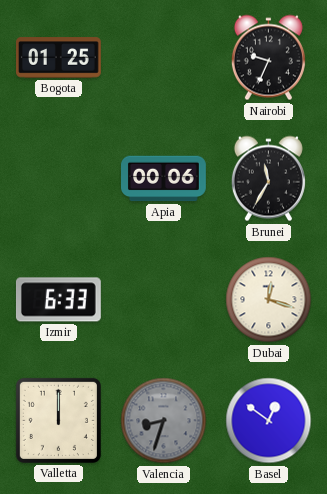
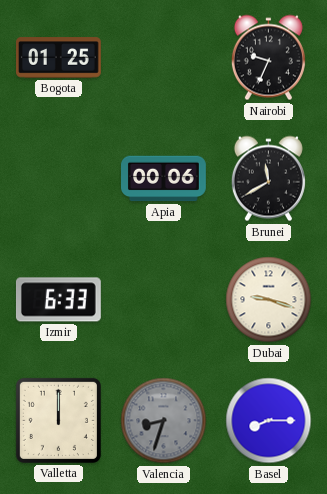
Brunei: 11:35 -> 11:40
Dubai: 12:18 -> 9:18
Basel: 12:51 -> 8:15
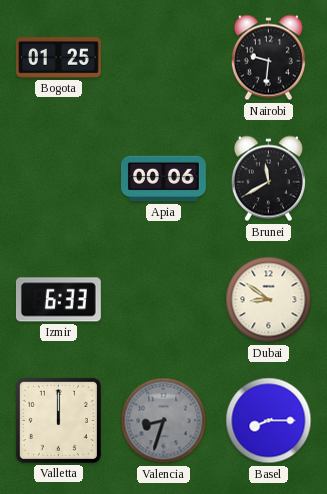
Nairobi: 9:34 -> 9:31
Dubai: 9:18 -> 8:51
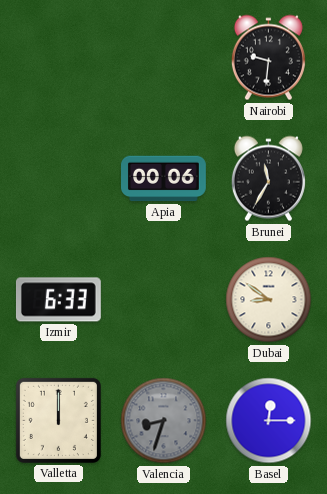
Bogota: 01:25 -> none
Brunei: 11:40 -> 11:35
Basel: 8:15 -> 12:15
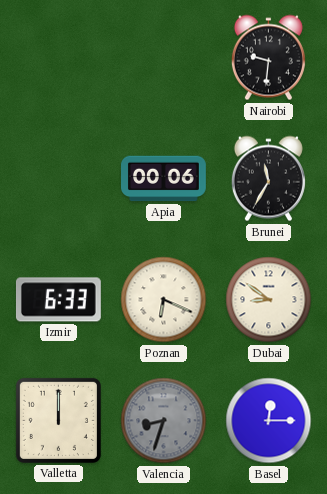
Poznan: none -> 6:19
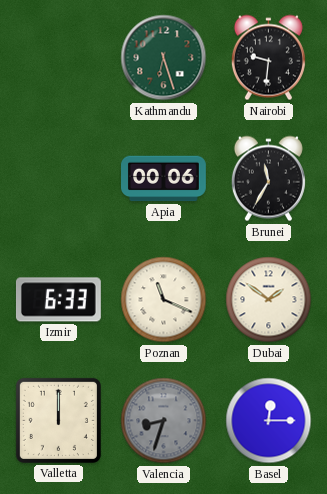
Kathmandu: none -> 6:27
Poznan: 6:19 -> 11:19
Dubai: 8:51 -> 1:51
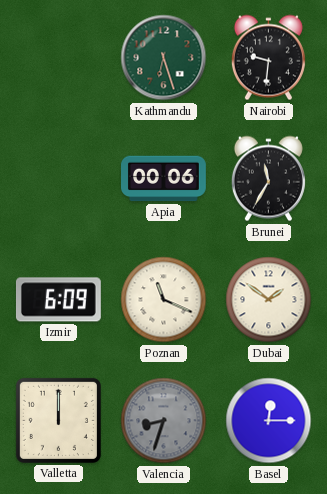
Izmir: 6:33 -> 6:09
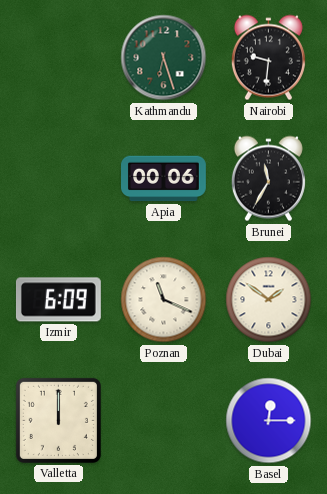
Valencia: 8:33 -> none
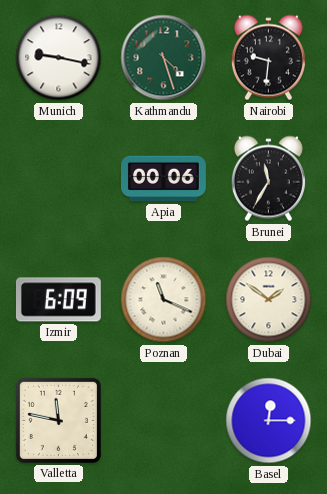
Munich: none -> 9:17
Kathmandu: 6:27 -> 4:27
Valletta: 12:00 -> 11:47
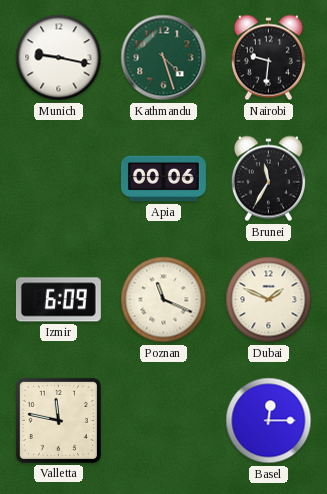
Dubai: 1:51 -> 1:49
